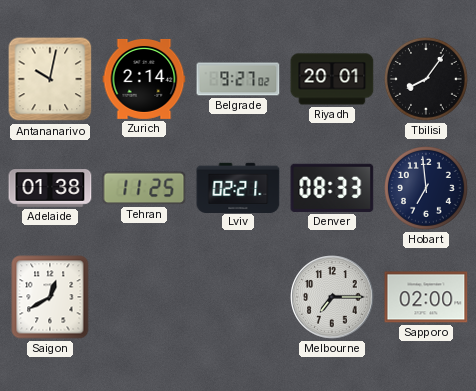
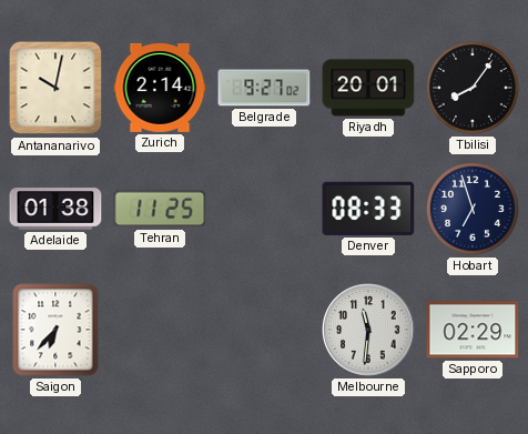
Lviv: 02:21 -> none
Hobart: 6:59 -> 6:57
Saigon: 12:40 -> 6:37
Melbourne: 7:15 -> 11:31
Sapporo: 02:00 -> 02:29
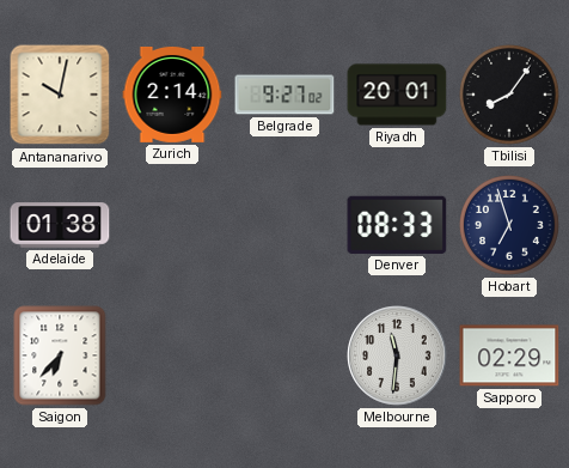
Tehran: 11:25 -> none
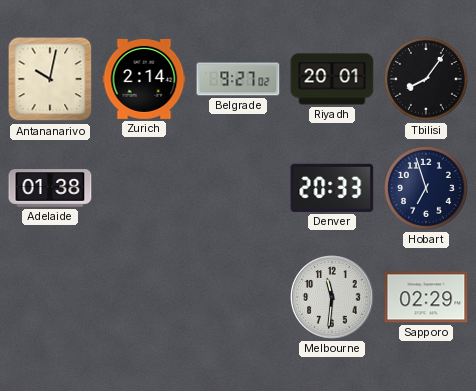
Denver: 08:33 -> 20:33
Saigon: 6:37 -> none
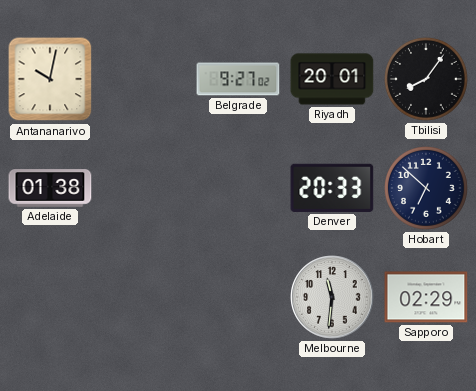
Zurich: 2:14 -> none
Hobart: 6:57 -> 6:52
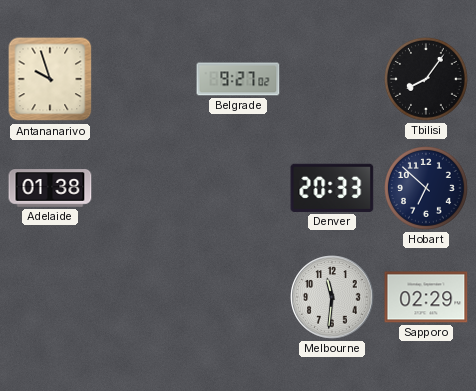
Antananarivo: 10:02 -> 9:57
Riyadh: 20:01 -> none
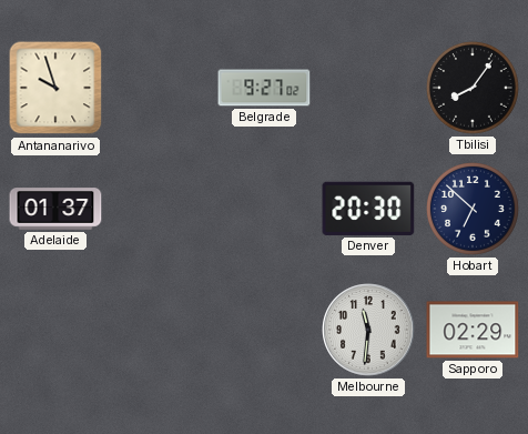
Adelaide: 01:38 -> 01:37
Denver: 20:33 -> 20:30
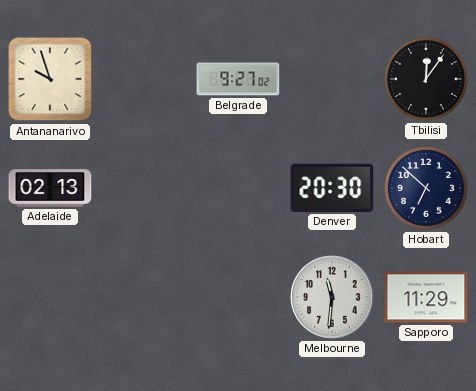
Tbilisi: 8:06 -> 12:06
Adelaide: 01:37 -> 02:13
Sapporo: 02:29 -> 11:29
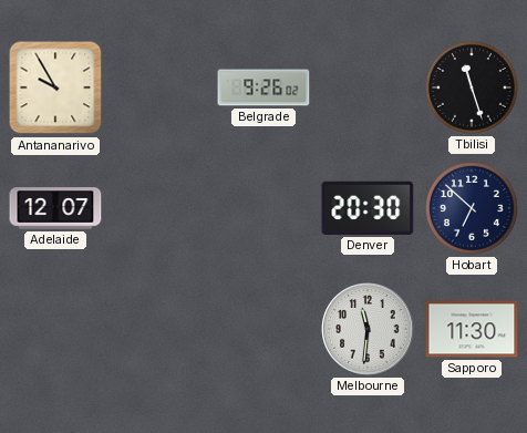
Antananarivo: 9:57 -> 9:55
Belgrade: 9:27 -> 9:26
Tbilisi: 12:06 -> 11:27
Adelaide: 02:13 -> 12:07
Sapporo: 11:29 -> 11:30
